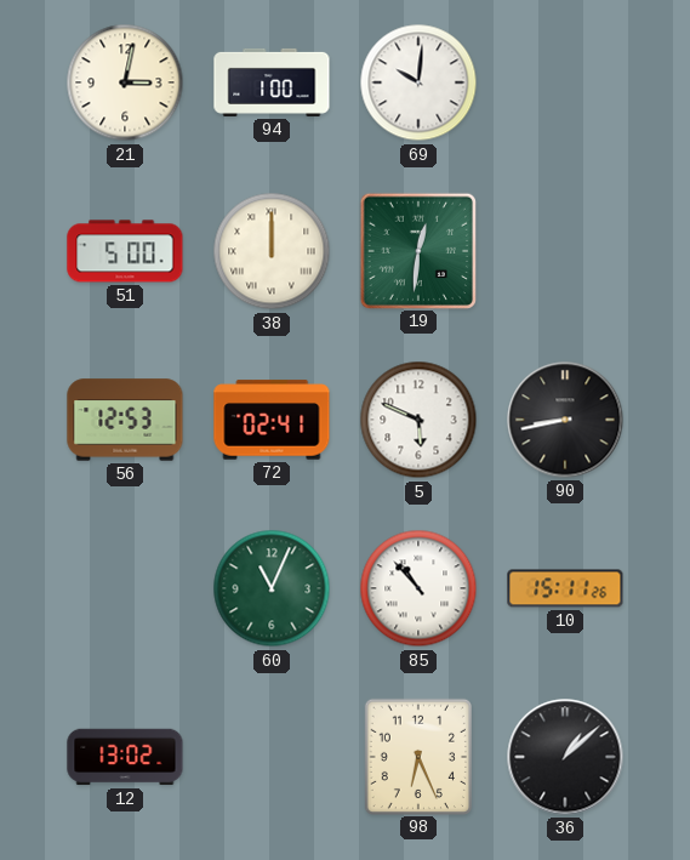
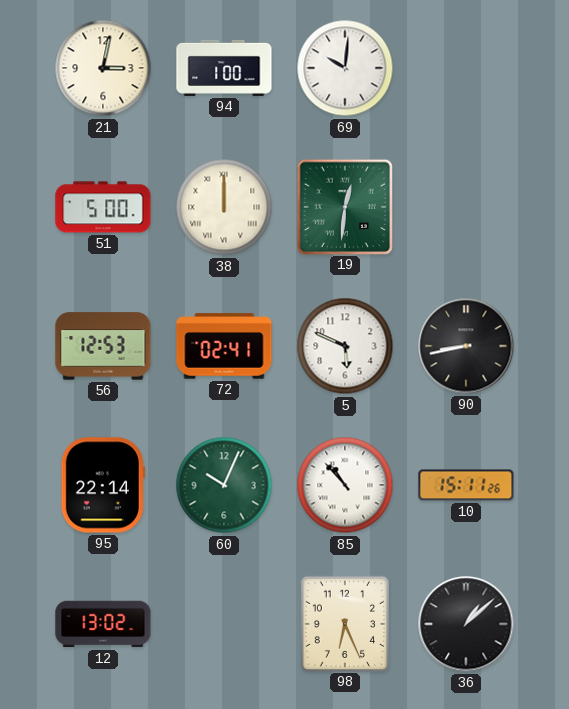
95: none -> 22:14
60: 11:04 -> 10:04
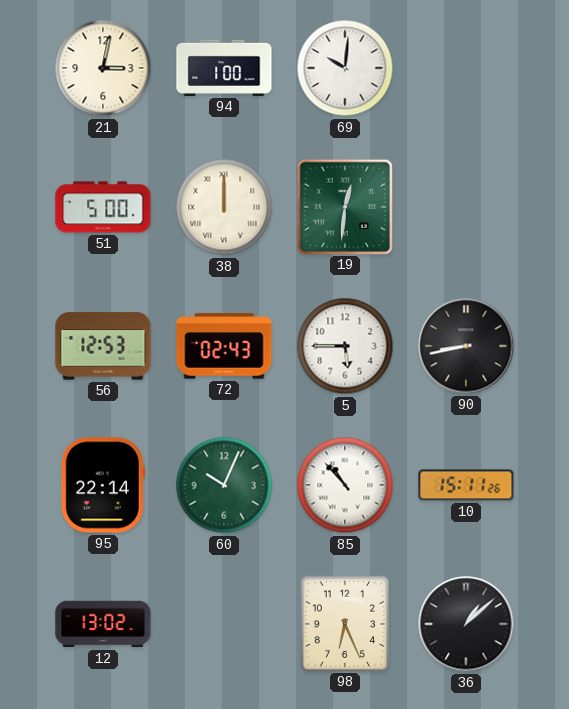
72: 02:41 -> 02:43
5: 5:49 -> 5:45
